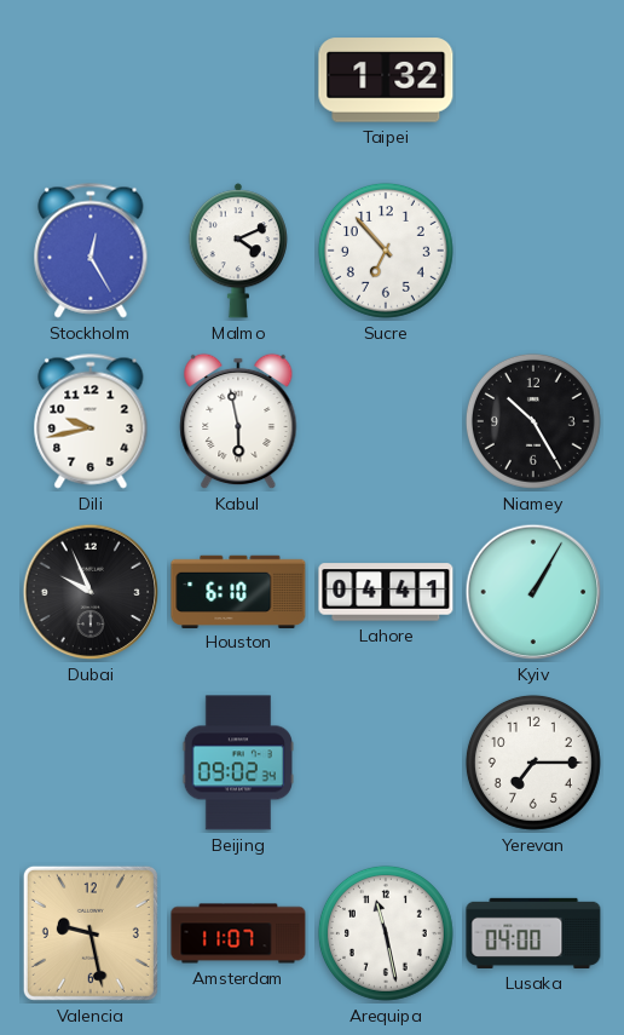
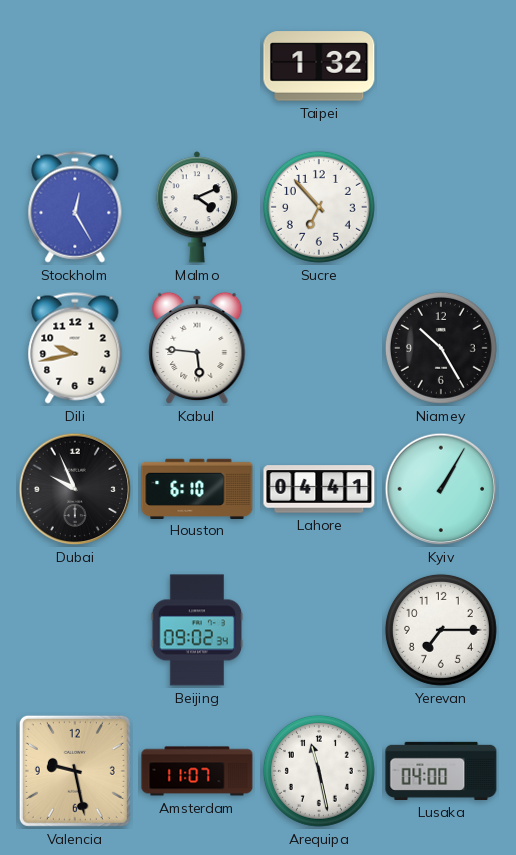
Kabul: 5:58 -> 5:46
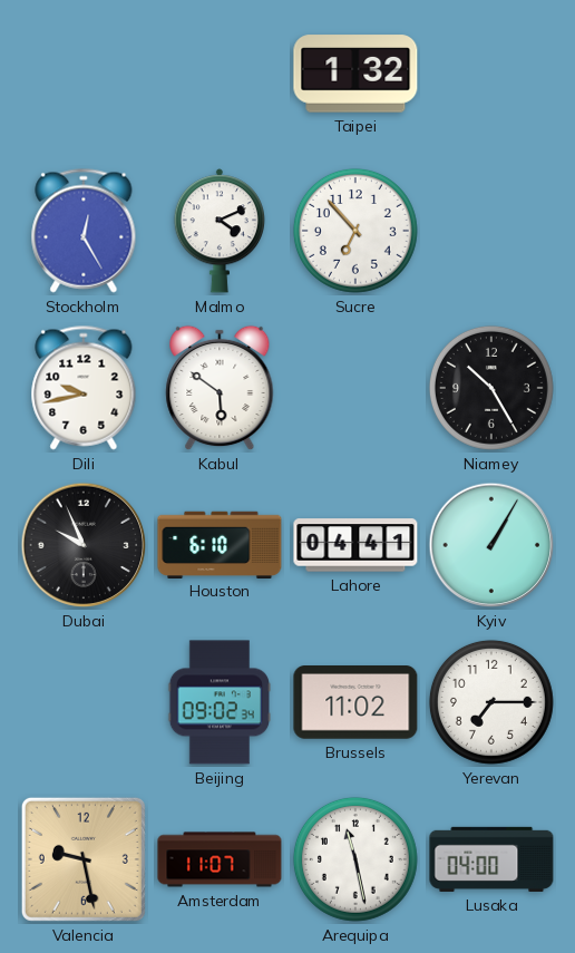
Kabul: 5:46 -> 5:51
Brussels: none -> 11:02
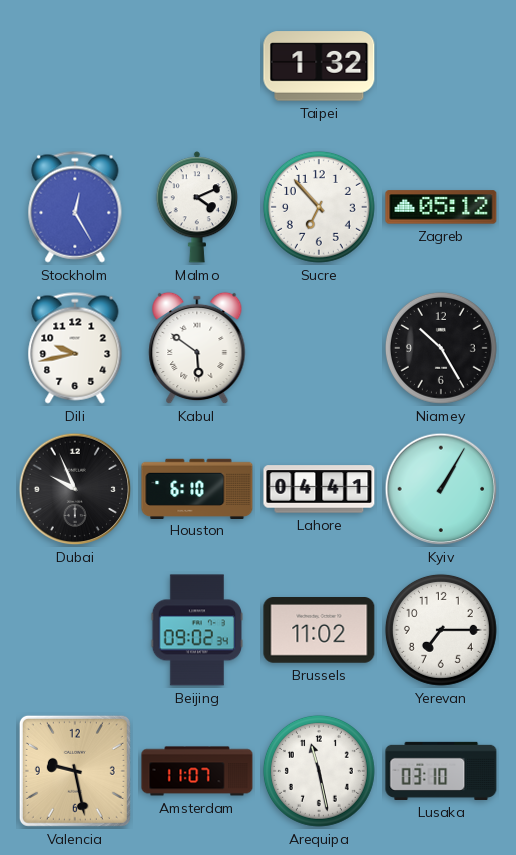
Zagreb: none -> 05:12
Lusaka: 04:00 -> 03:10
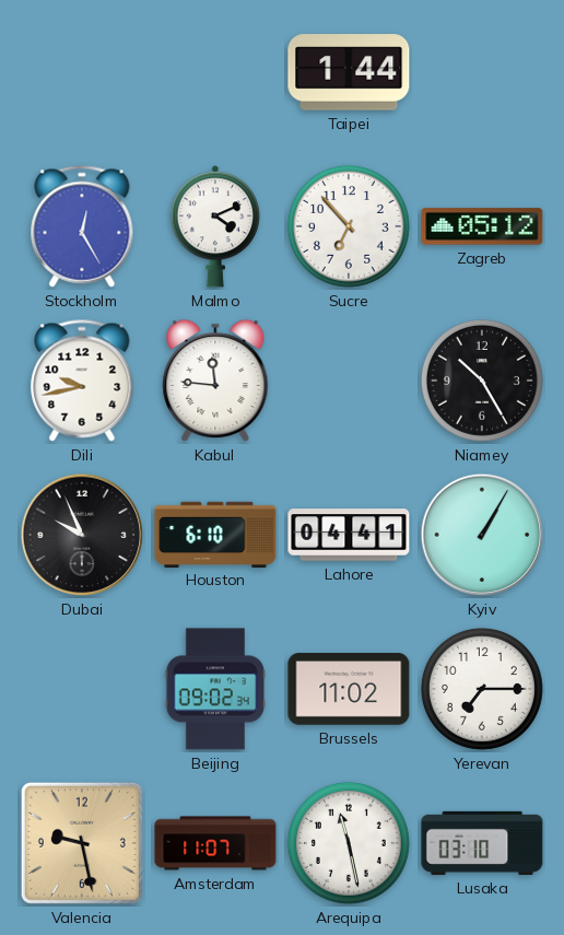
Taipei: 1:32 -> 1:44
Kabul: 5:51 -> 11:46
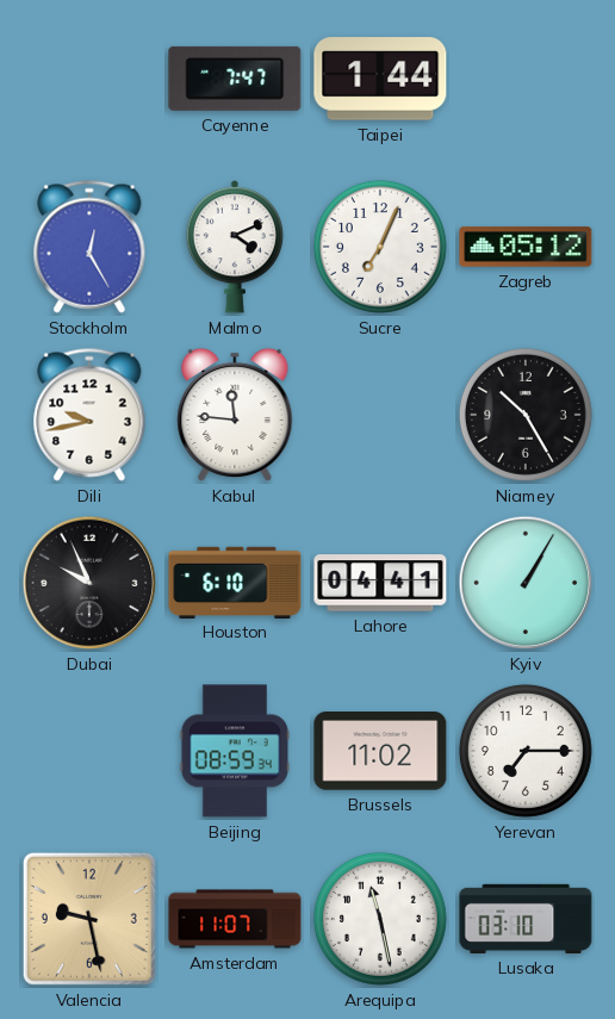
Cayenne: none -> 7:47
Sucre: 6:53 -> 7:04
Beijing: 09:02 -> 08:59
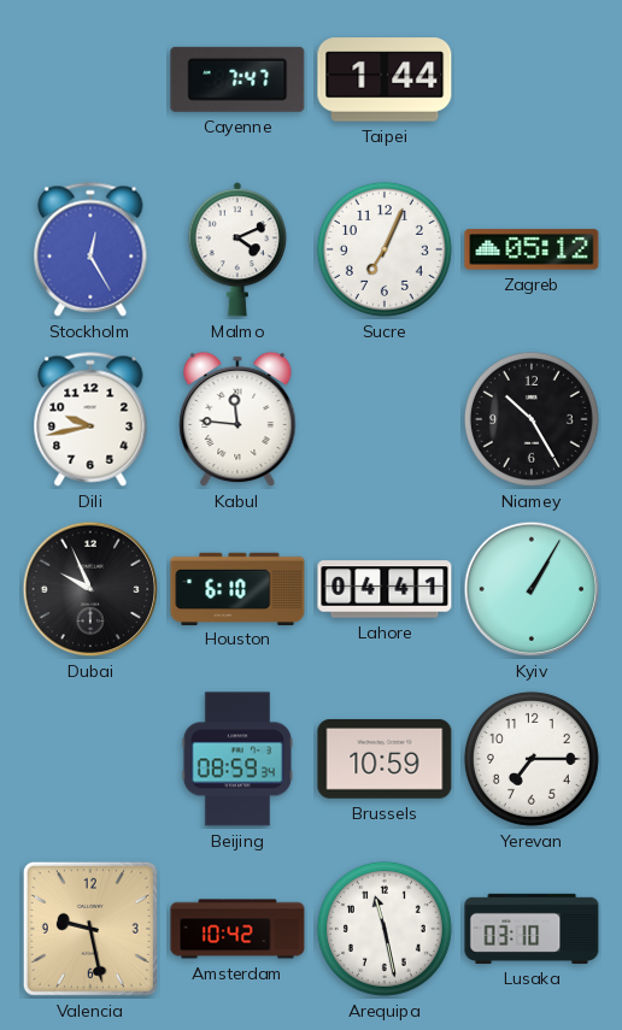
Brussels: 11:02 -> 10:59
Amsterdam: 11:07 -> 10:42
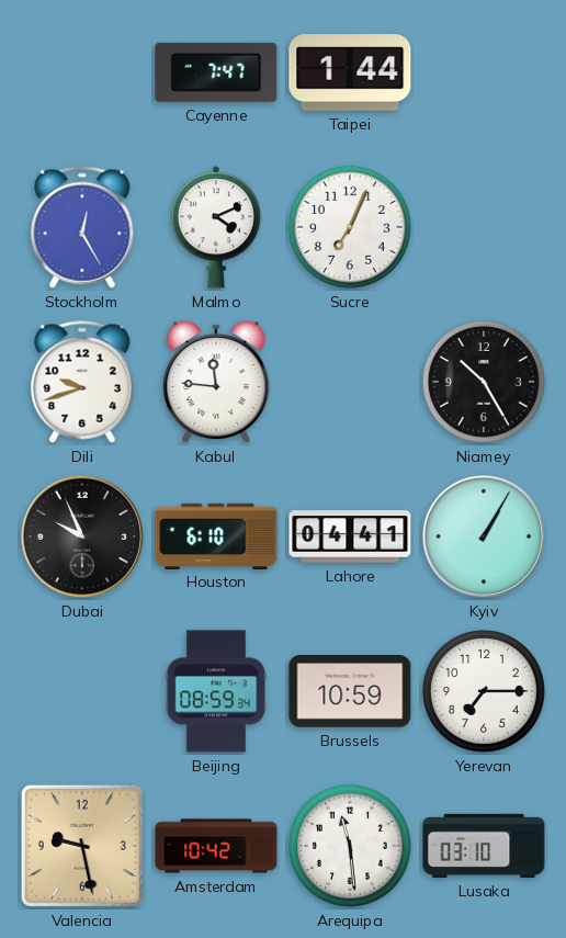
Zagreb: 05:12 -> none
Dili: 9:43 -> 9:42
Arequipa: 11:28 -> 11:29
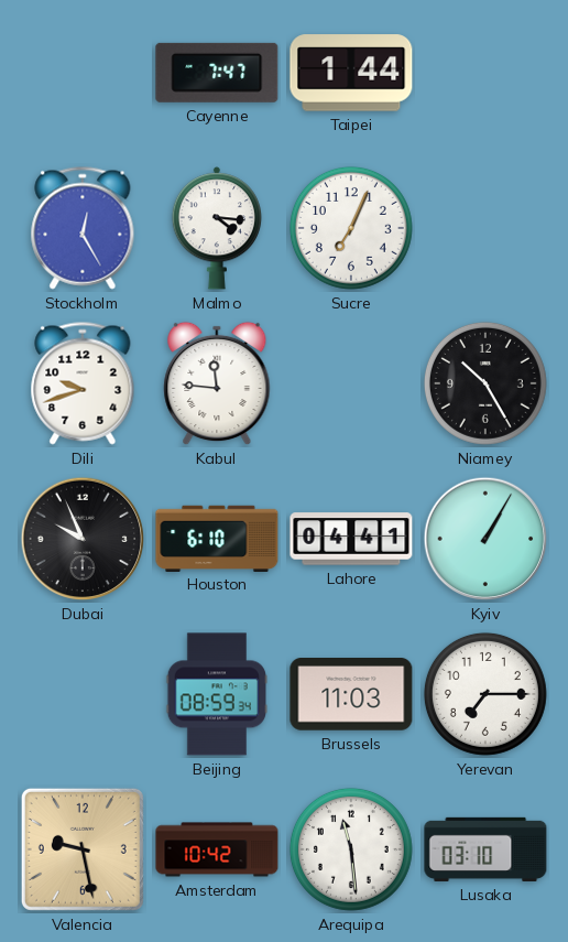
Malmo: 4:11 -> 4:16
Brussels: 10:59 -> 11:03
